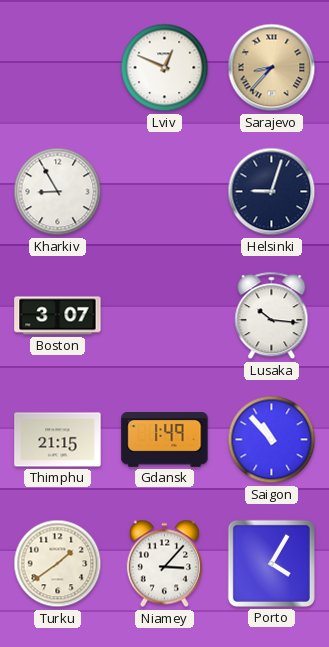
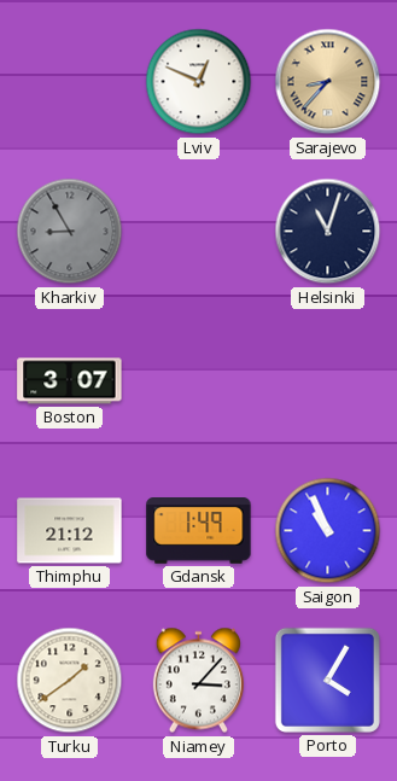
Kharkiv dial: white -> grey
Helsinki: 9:03 -> 11:03
Lusaka: 10:16 -> none
Thimphu: 21:15 -> 21:12
Saigon: 10:53 -> 10:56
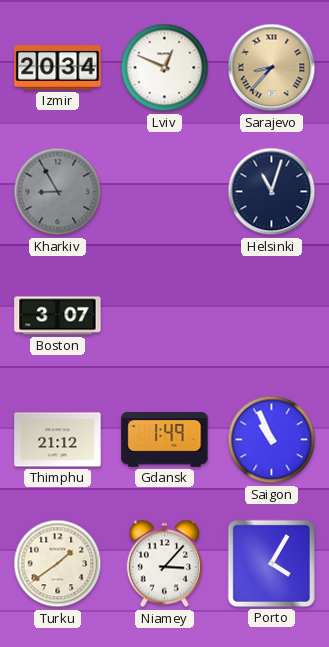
Izmir: none -> 20:34
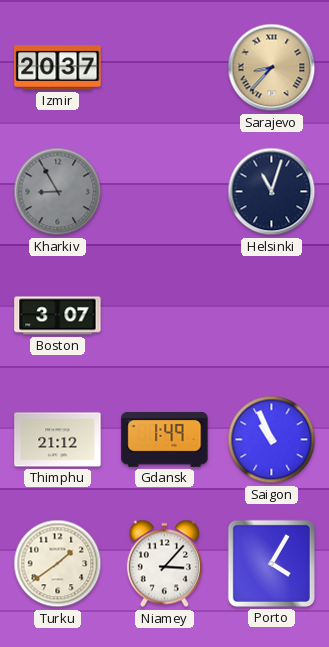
Izmir: 20:34 -> 20:37
Lviv: 12:49 -> none
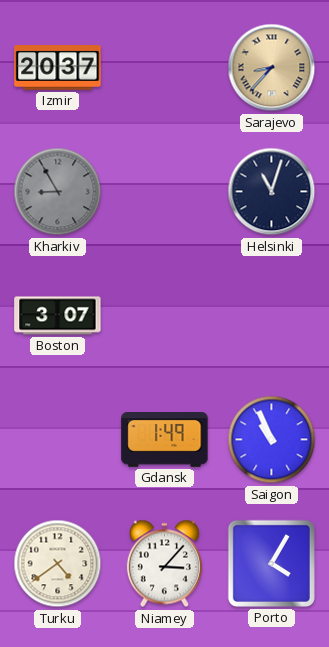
Thimphu: 21:12 -> none
Turku: 1:39 -> 4:39
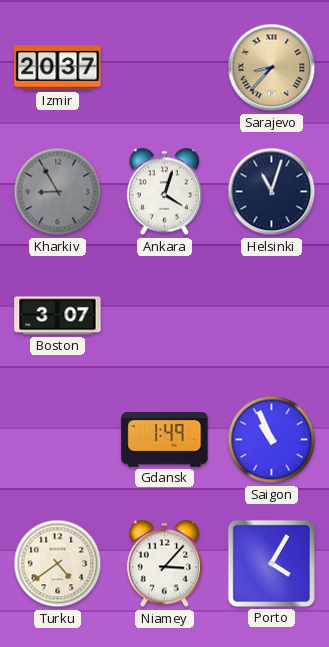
Ankara: none -> 4:03
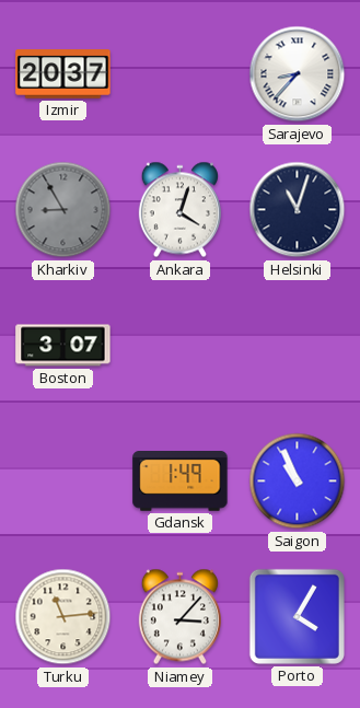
Sarajevo dial: champagne -> white
Turku: 4:39 -> 11:14
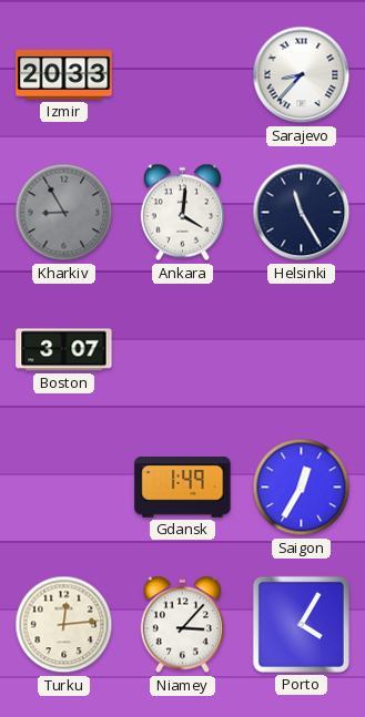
Izmir: 20:37 -> 20:33
Ankara: 4:03 -> 4:01
Helsinki: 11:03 -> 11:25
Saigon: 10:56 -> 12:35
Turku: 11:14 -> 12:14
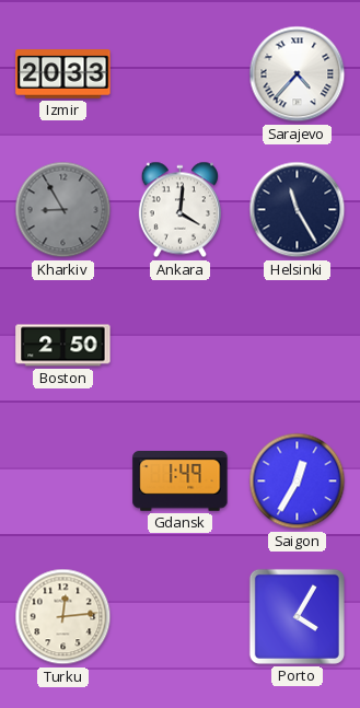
Sarajevo: 8:37 -> 4:37
Boston: 3:07 -> 2:50
Niamey: 3:07 -> none
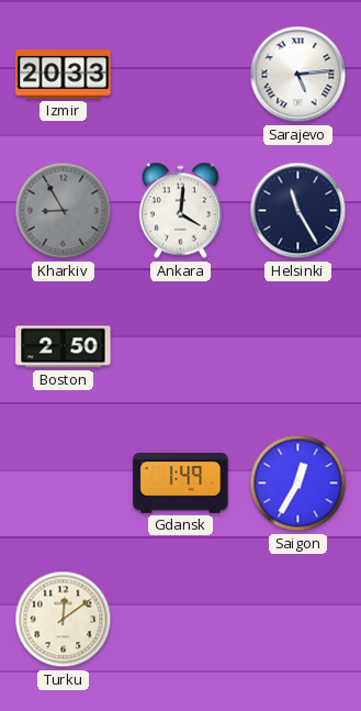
Sarajevo: 4:37 -> 5:14
Turku: 12:14 -> 12:09
Porto: 4:05 -> none
